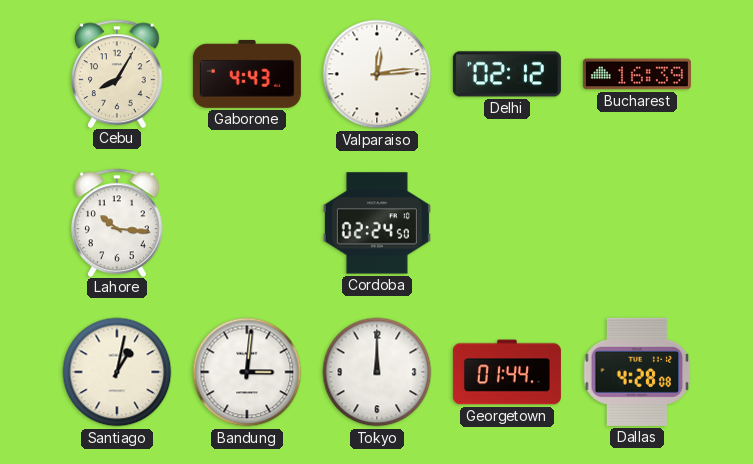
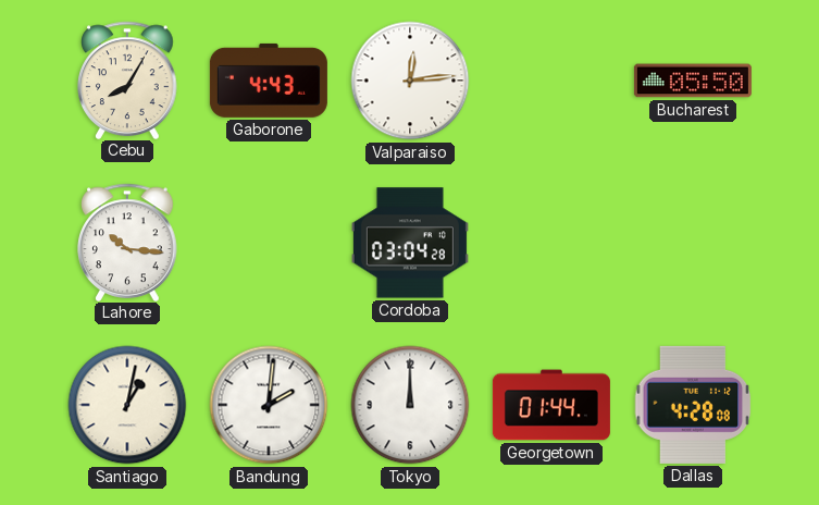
Delhi: 02:12 -> none
Bucharest: 16:39 -> 05:50
Cordoba: 02:24 -> 03:04
Bandung: 3:01 -> 2:01
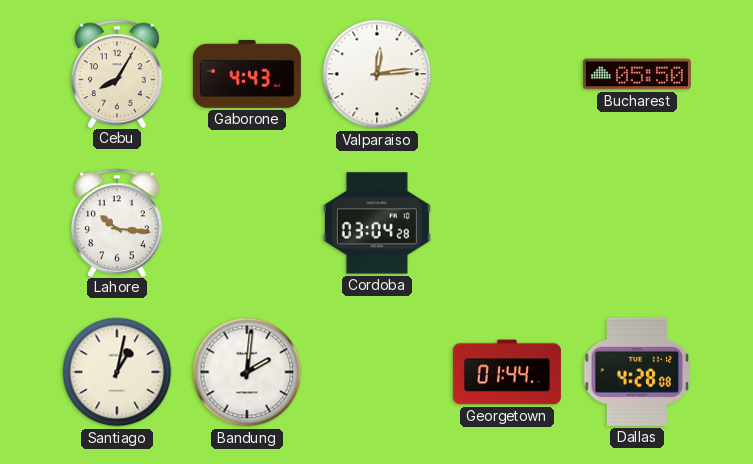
Tokyo: 12:00 -> none
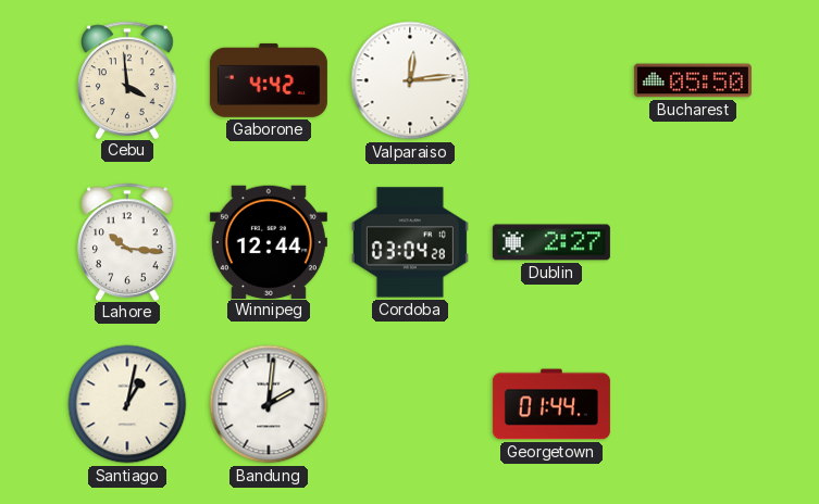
Cebu: 8:05 -> 3:59
Gaborone: 4:43 -> 4:42
Winnipeg: none -> 12:44
Dublin: none -> 2:27
Dallas: 4:28 -> none
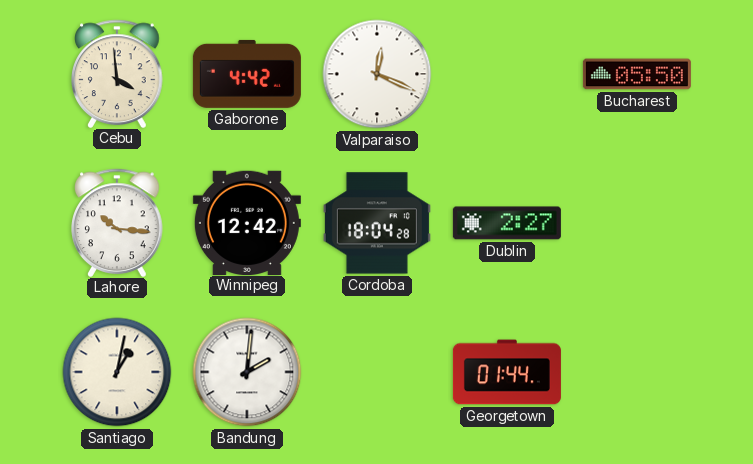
Valparaiso: 12:14 -> 12:19
Winnipeg: 12:44 -> 12:42
Cordoba: 03:04 -> 18:04
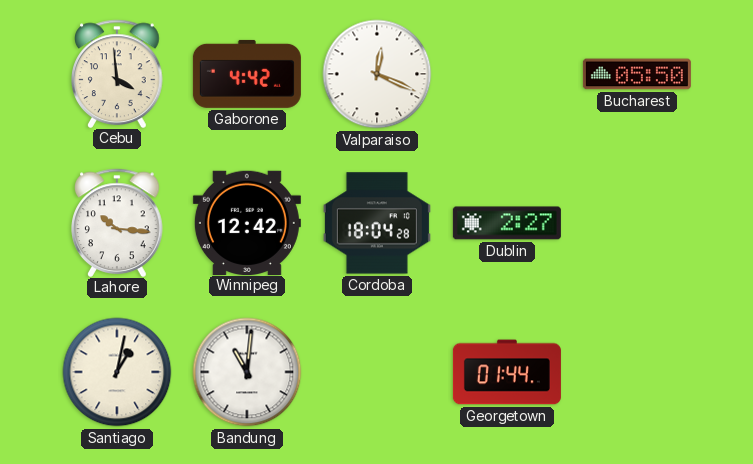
Bandung: 2:01 -> 11:01
